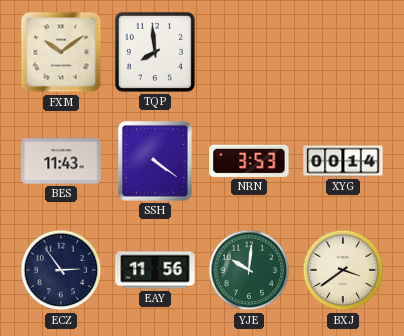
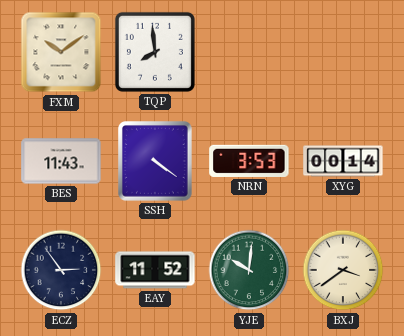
EAY: 11:56 -> 11:52
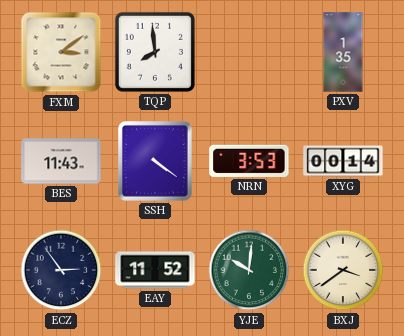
FXM: 10:09 -> 3:09
PXV: none -> 1:35
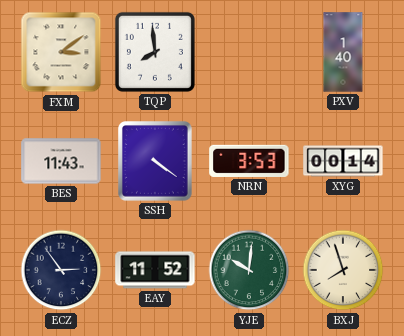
PXV: 1:35 -> 1:40
BXJ: 3:39 -> 7:57
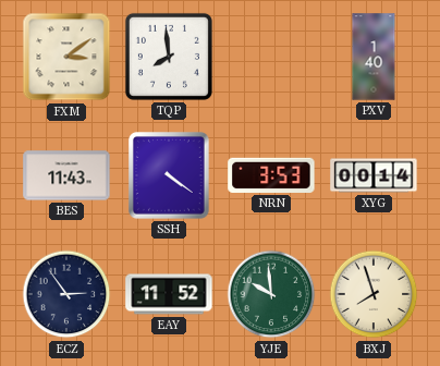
YJE: 10:01 -> 9:59
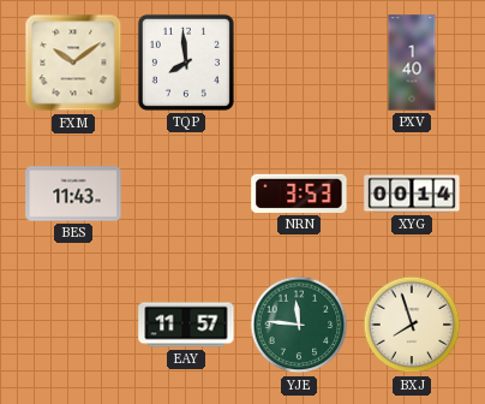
FXM: 3:09 -> 10:09
SSH: 4:21 -> none
ECZ: 2:54 -> none
EAY: 11:52 -> 11:57
YJE: 9:59 -> 11:46
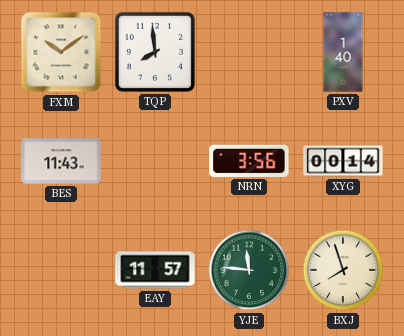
NRN: 3:53 -> 3:56
